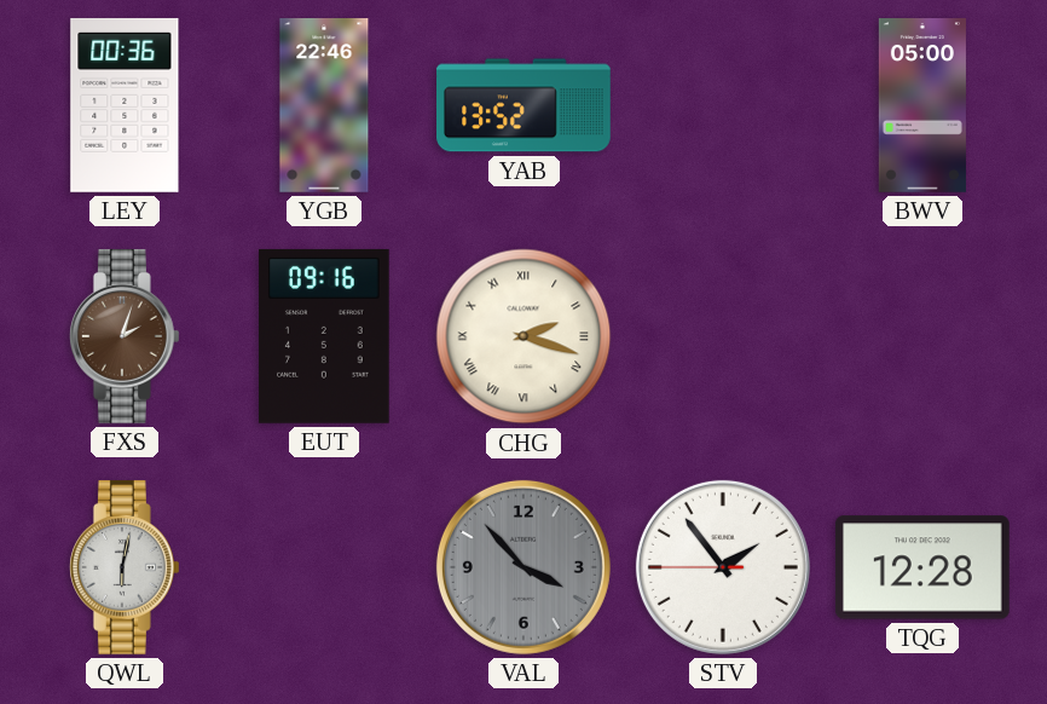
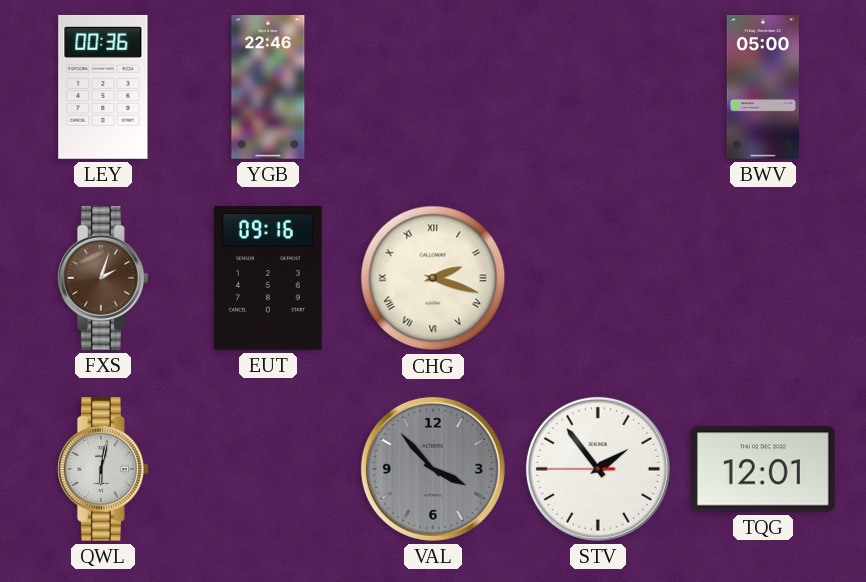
YAB: 13:52 -> none
TQG: 12:28 -> 12:01
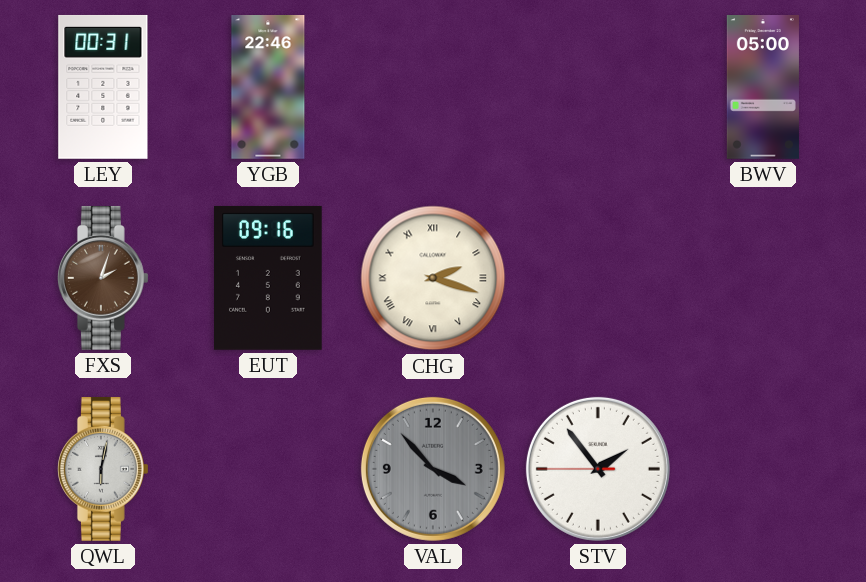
LEY: 00:36 -> 00:31
TQG: 12:01 -> none
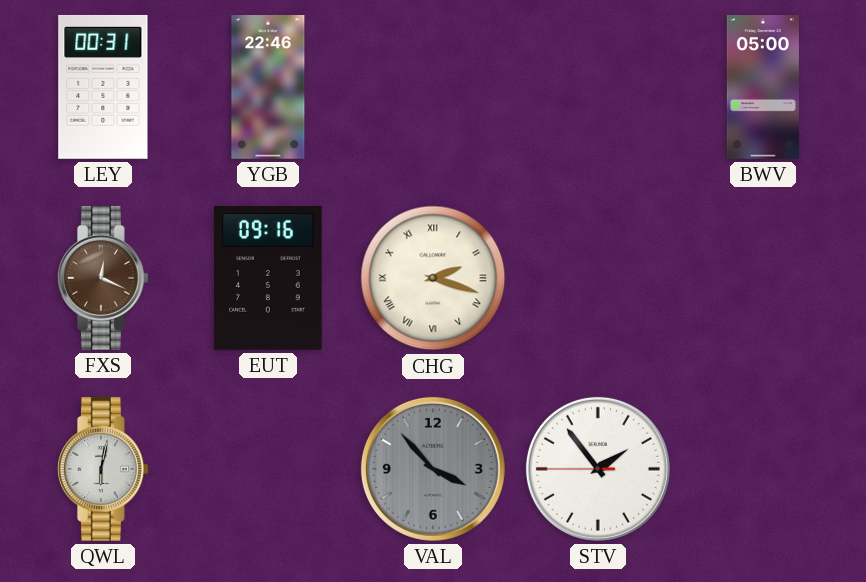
FXS: 2:03 -> 12:19
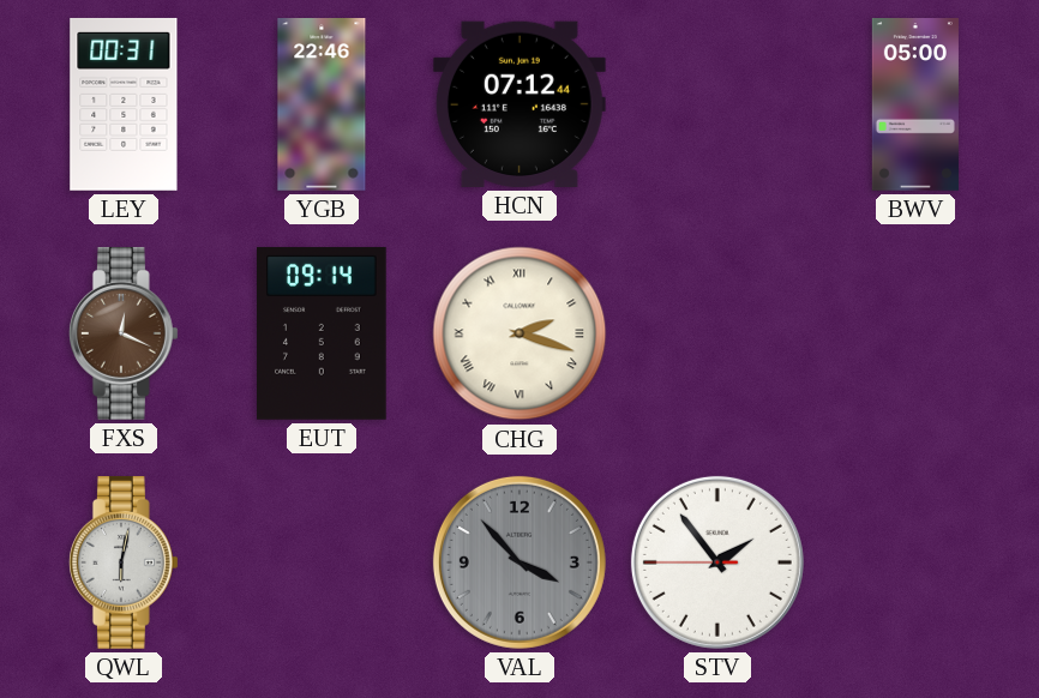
HCN: none -> 07:12
EUT: 09:16 -> 09:14
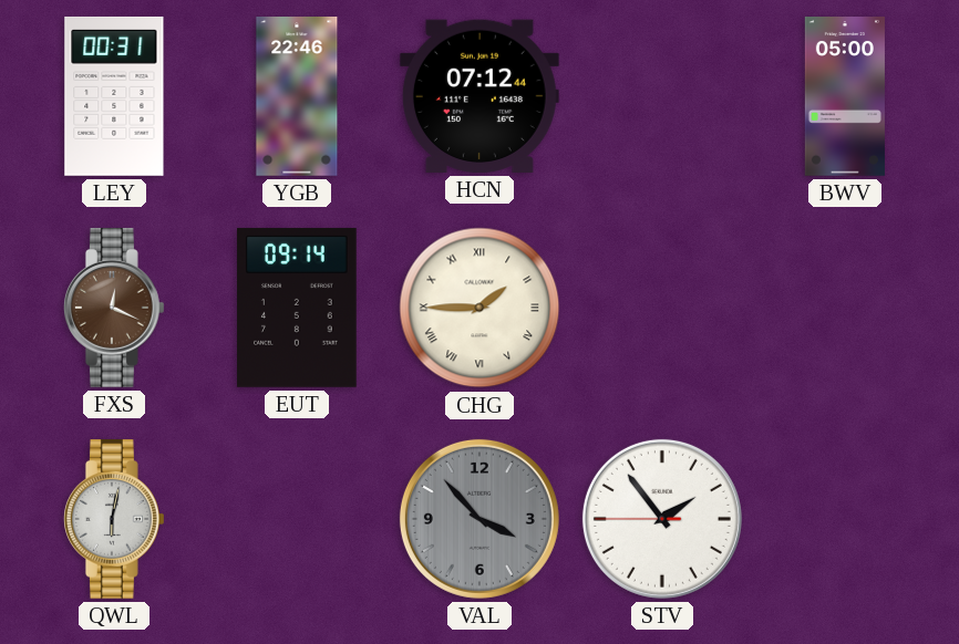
CHG: 2:18 -> 1:45
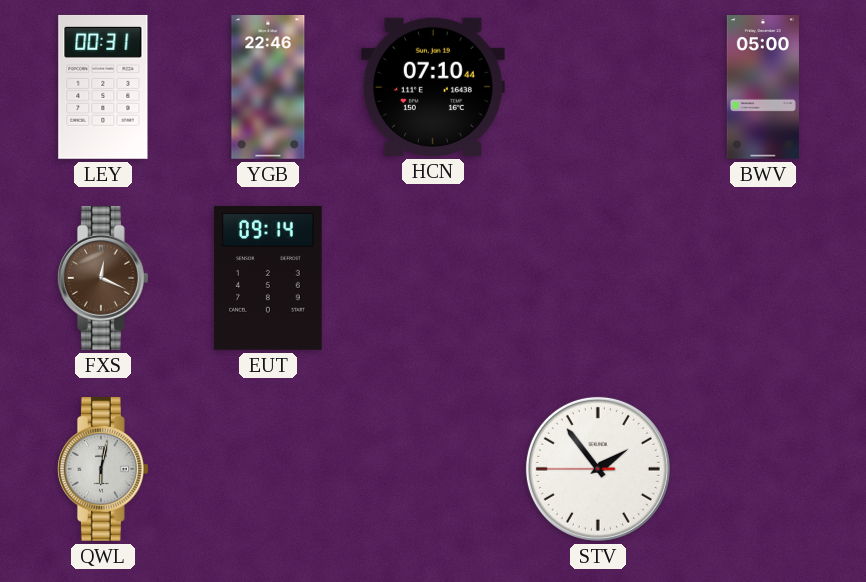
HCN: 07:12 -> 07:10
CHG: 1:45 -> none
VAL: 3:53 -> none
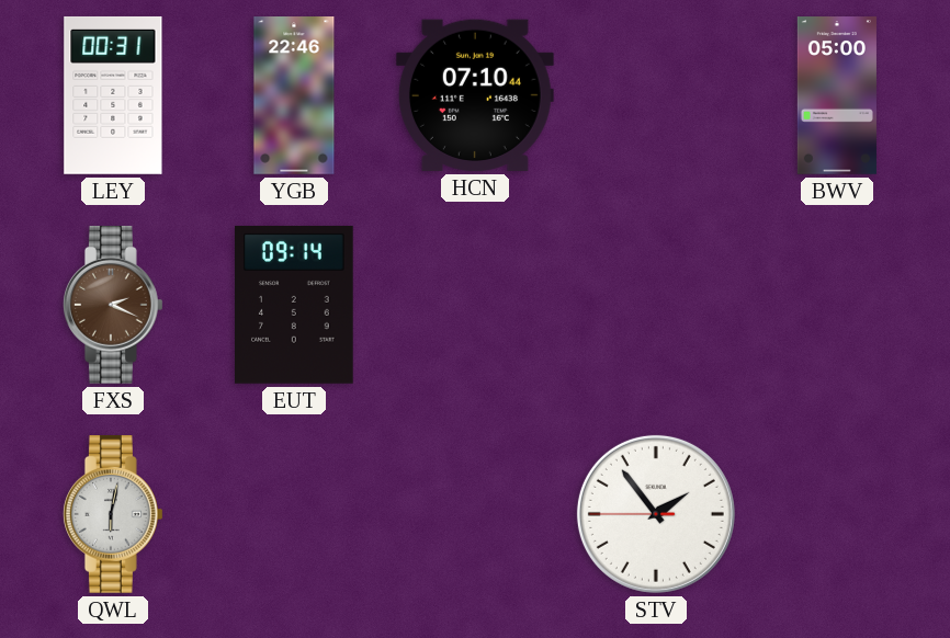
FXS: 12:19 -> 2:19
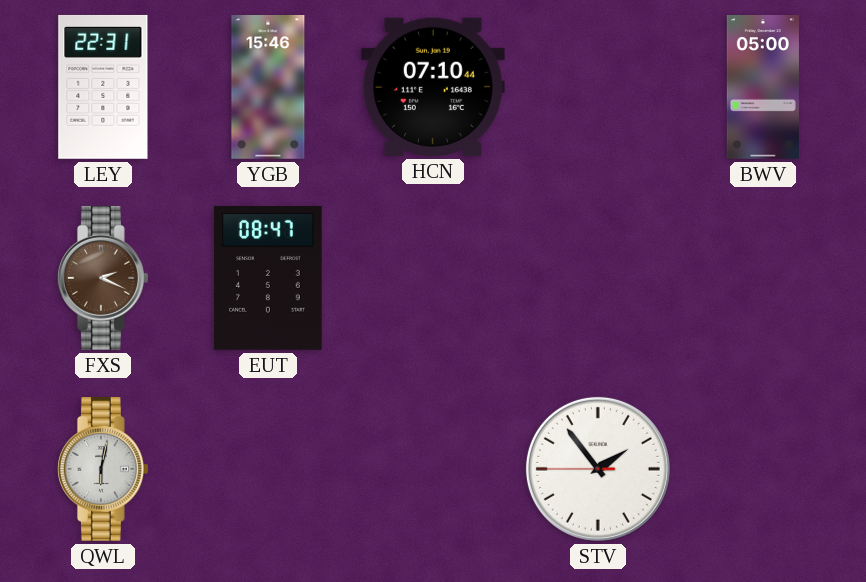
LEY: 00:31 -> 22:31
YGB: 22:46 -> 15:46
EUT: 09:14 -> 08:47
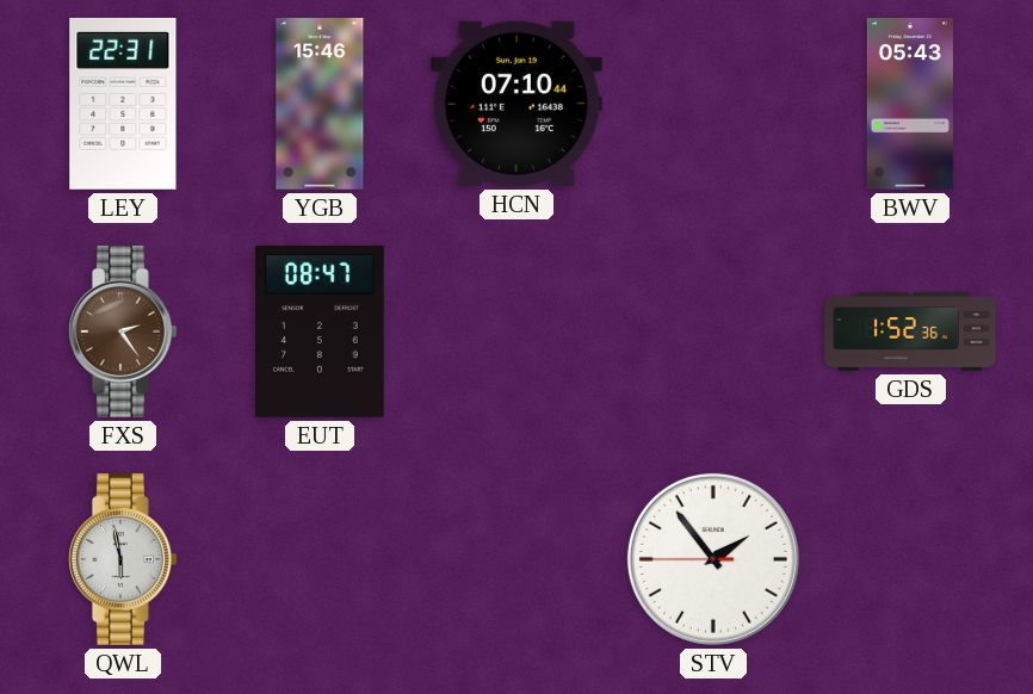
BWV: 05:00 -> 05:43
FXS: 2:19 -> 2:24
GDS: none -> 1:52
QWL: 6:02 -> 5:58
